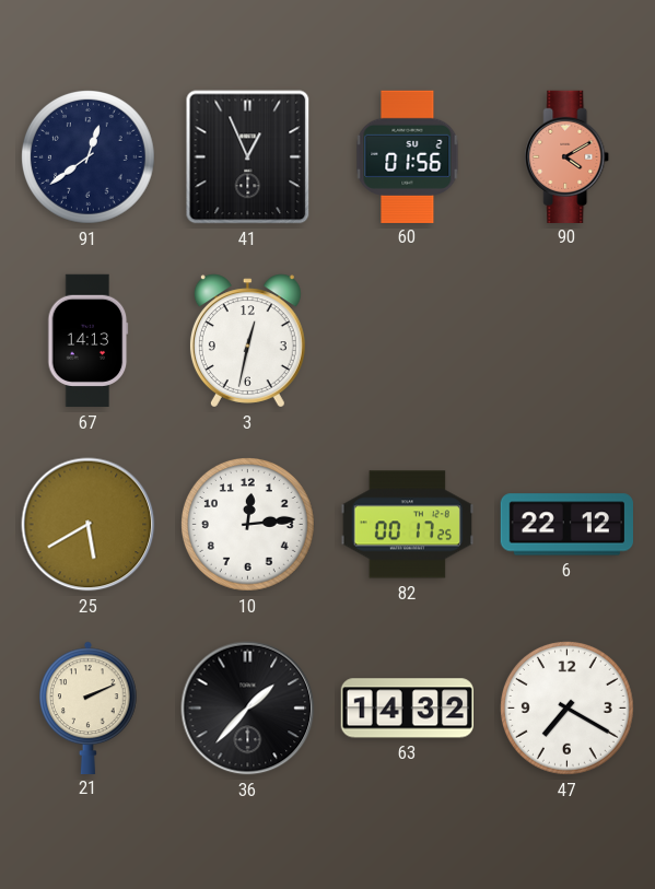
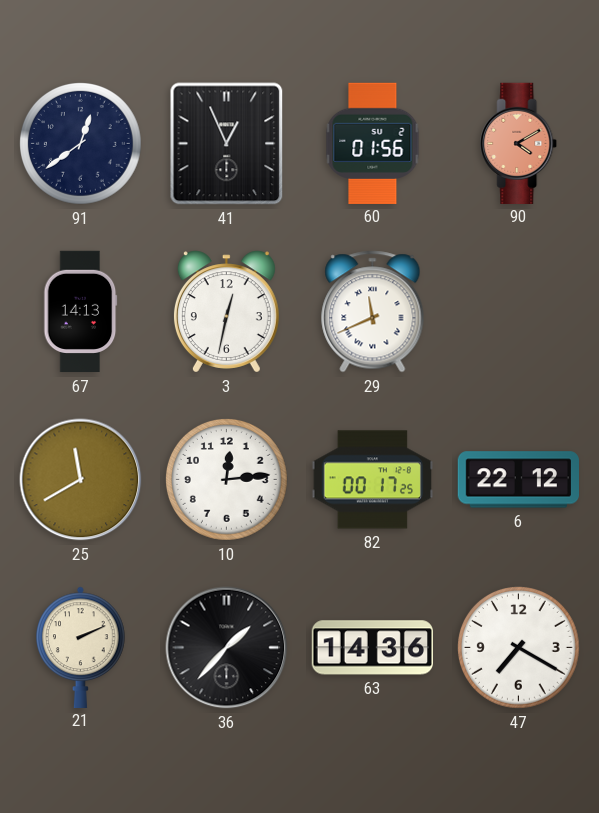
29: none -> 11:41
25: 5:40 -> 11:40
63: 14:32 -> 14:36
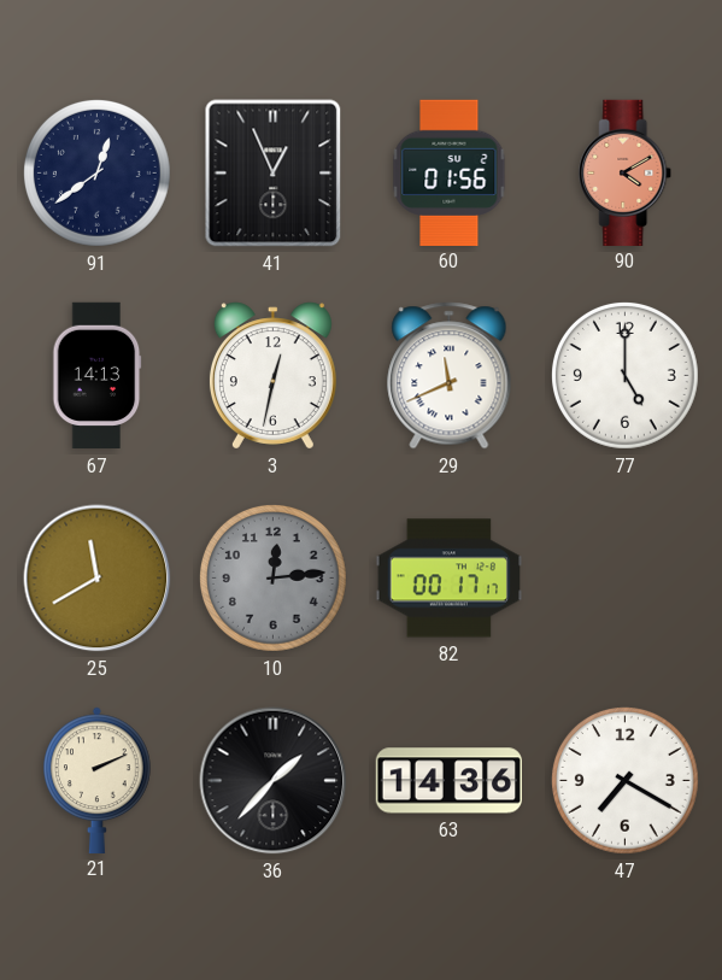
77: none -> 5:00
10 dial: white -> grey
82: 00:17:25 -> 00:17:17
6: 22:12 -> none
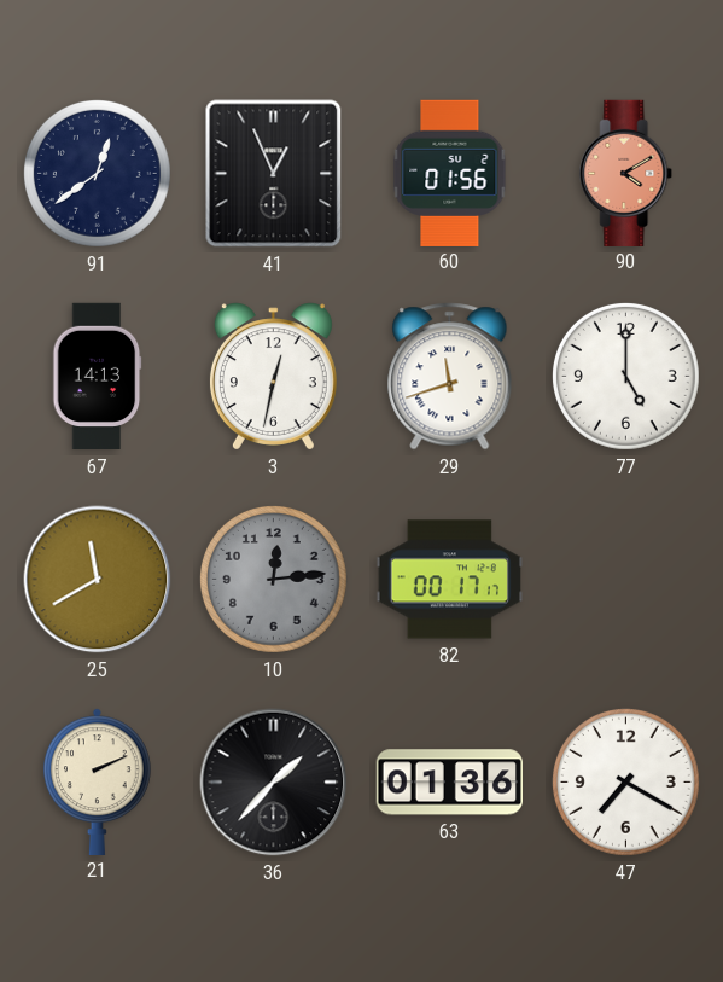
29: 11:41 -> 11:42
63: 14:36 -> 01:36
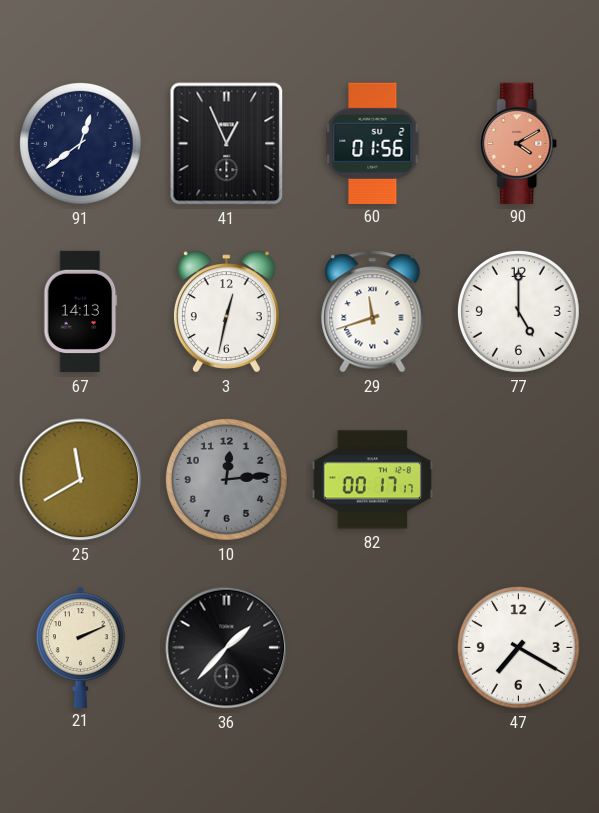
63: 01:36 -> none
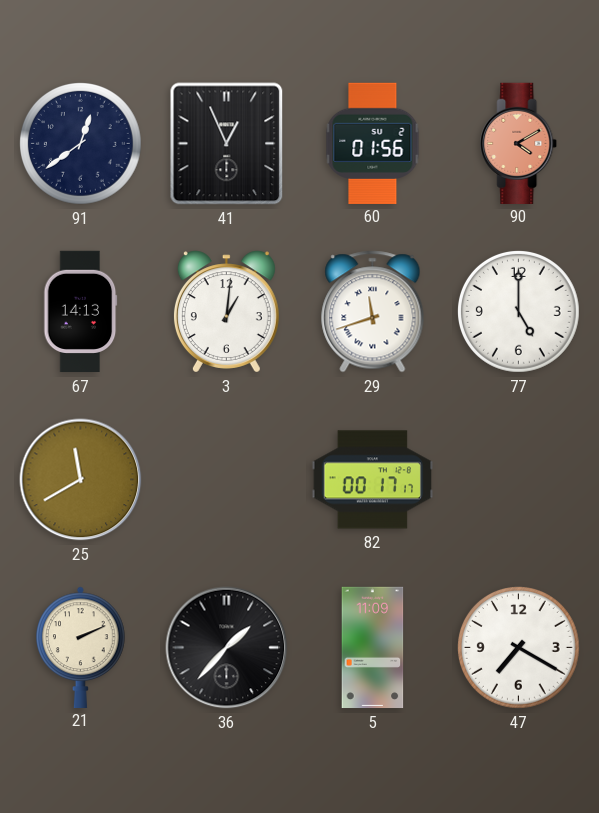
3: 12:32 -> 1:01
10: 12:14 -> none
5: none -> 11:09
